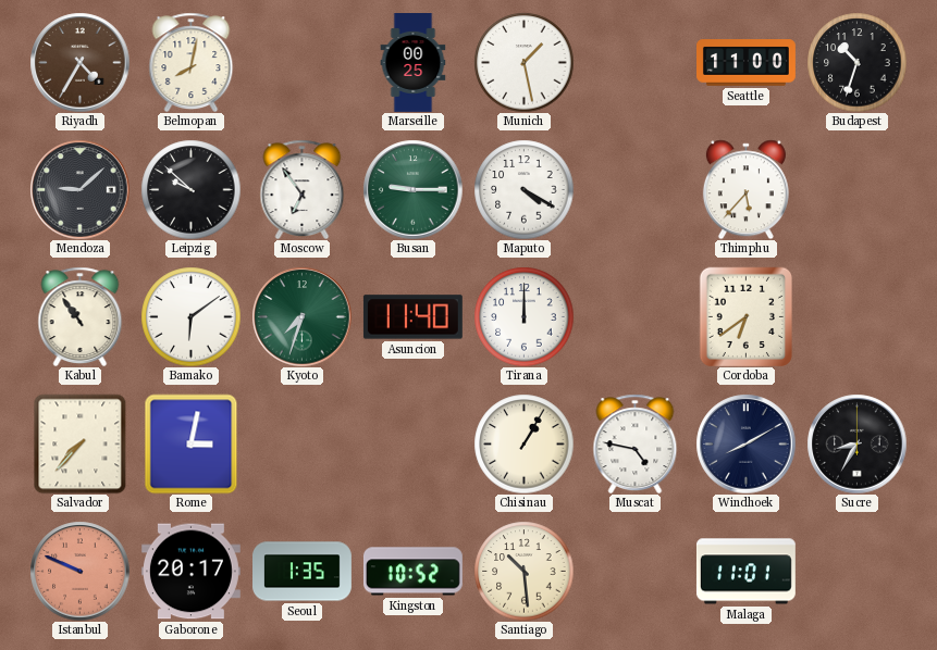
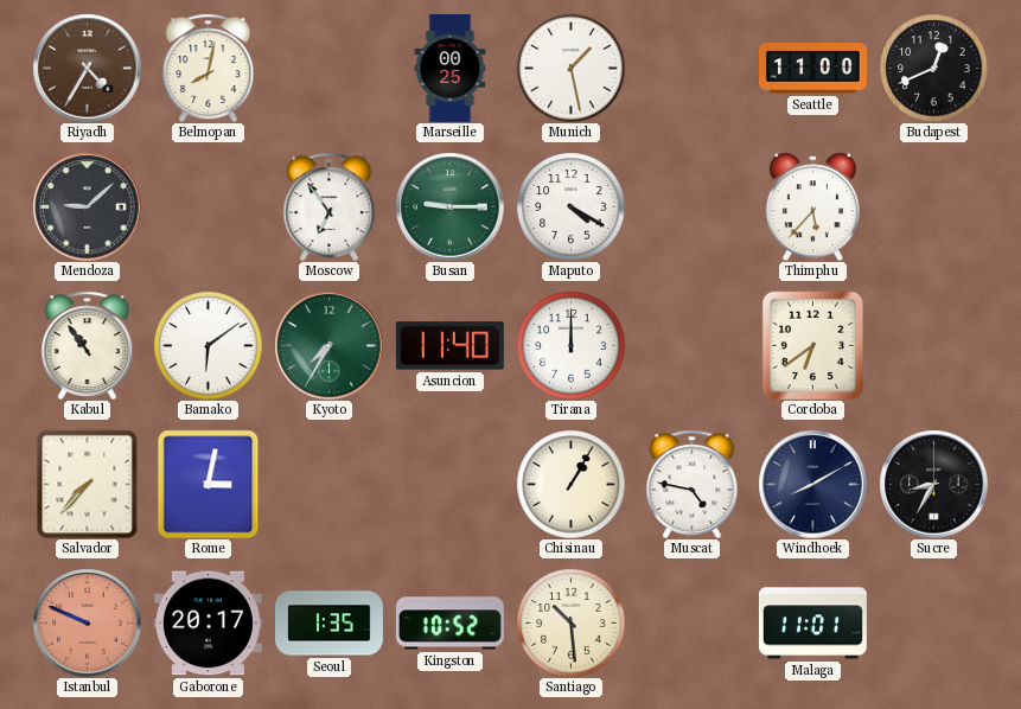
Budapest: 10:33 -> 12:41
Leipzig: 9:52 -> none
Kyoto: 7:33 -> 7:35
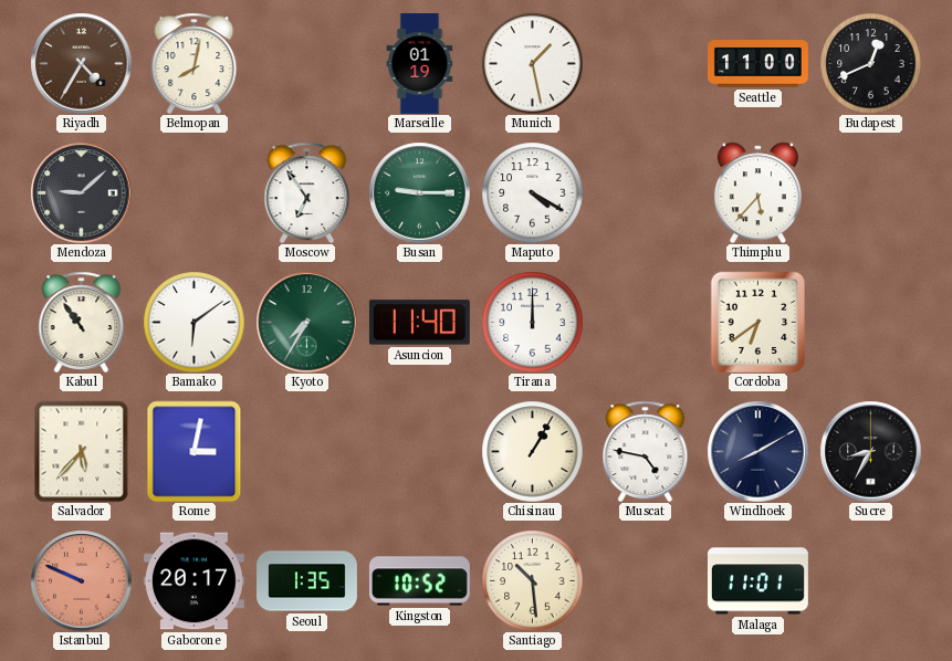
Marseille: 00:25 -> 01:19
Salvador: 7:37 -> 5:37
